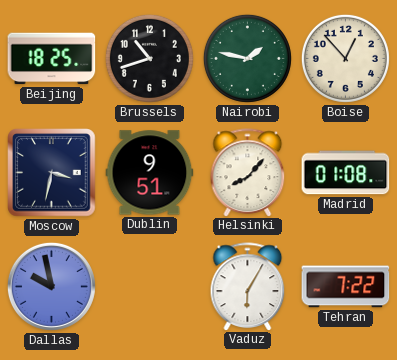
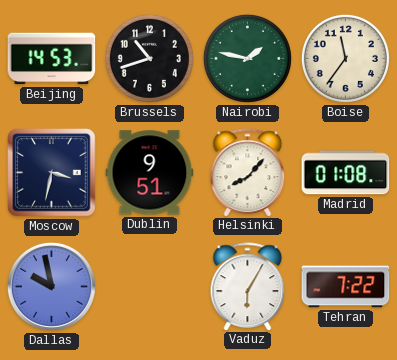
Beijing: 18:25 -> 14:53
Boise: 12:53 -> 11:36
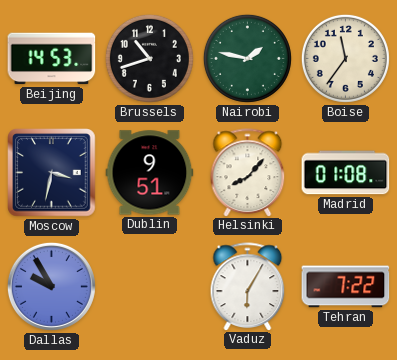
Dallas: 9:58 -> 9:55
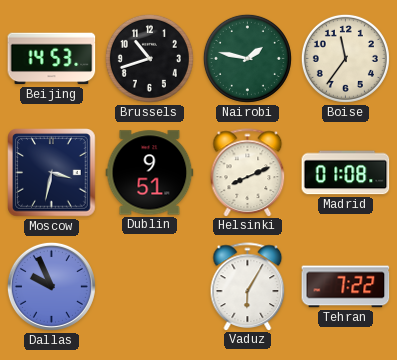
Helsinki: 8:07 -> 8:11
Dallas: 9:55 -> 9:56
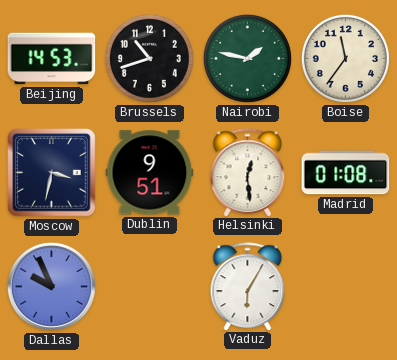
Helsinki: 8:11 -> 12:29
Tehran: 7:22 -> none
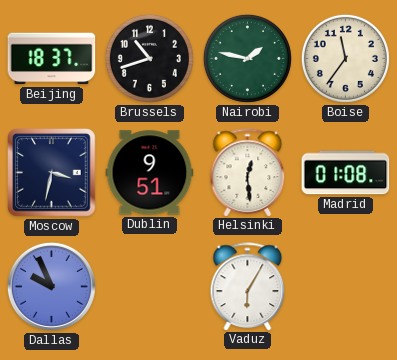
Beijing: 14:53 -> 18:37
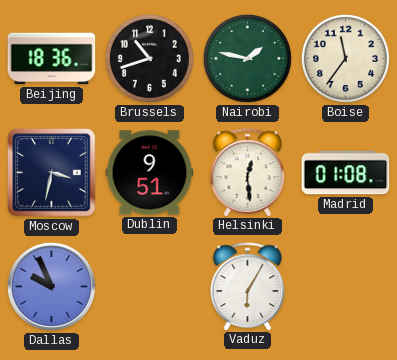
Beijing: 18:37 -> 18:36
